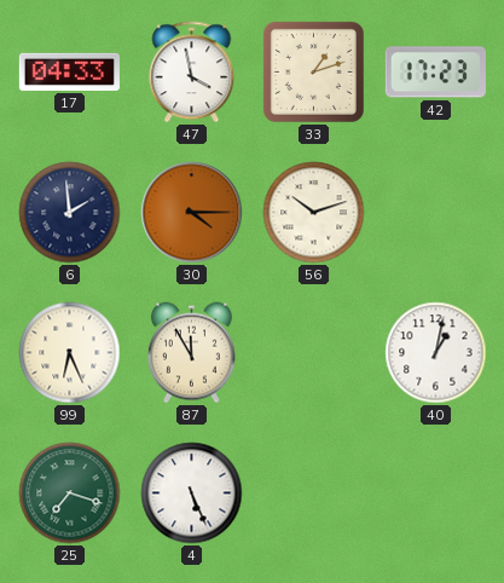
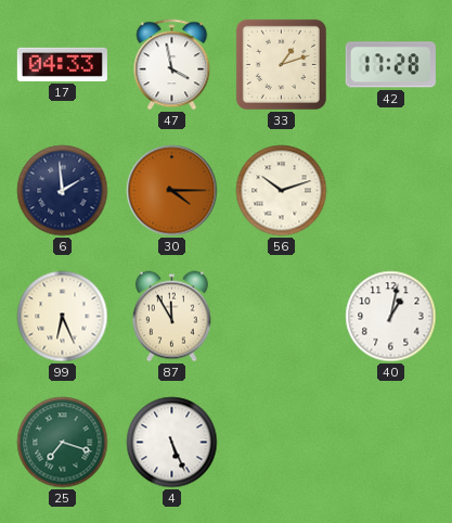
42: 17:23 -> 17:28
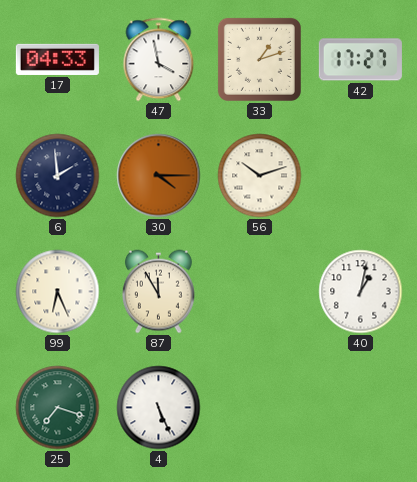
42: 17:28 -> 17:27
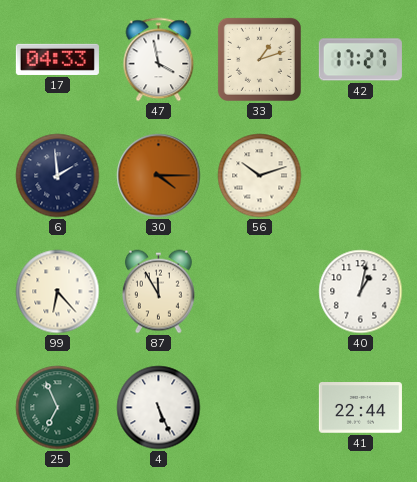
99: 6:26 -> 6:23
25: 7:18 -> 6:56
41: none -> 22:44
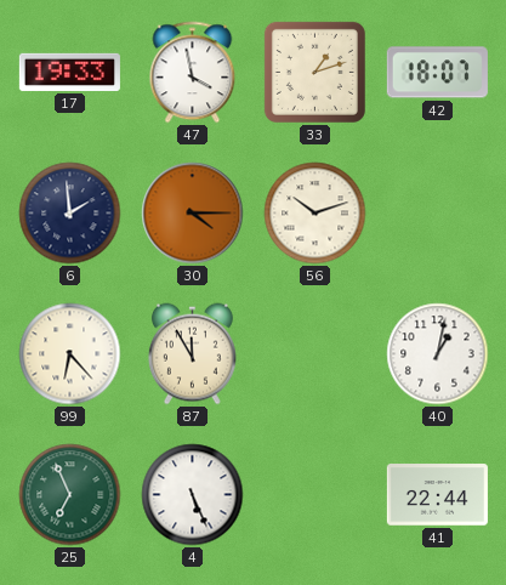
17: 04:33 -> 19:33
42: 17:27 -> 18:07
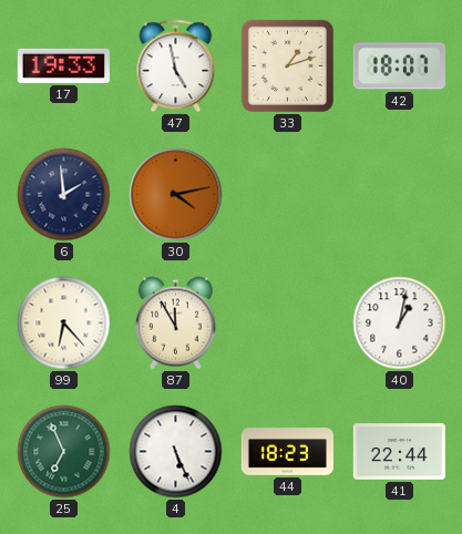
47: 3:58 -> 4:58
30: 4:15 -> 4:13
56: 10:12 -> none
44: none -> 18:23
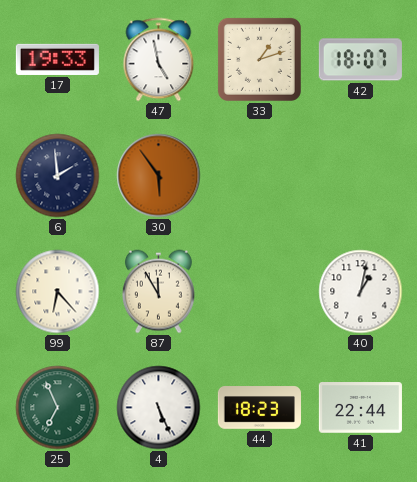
30: 4:13 -> 5:54
